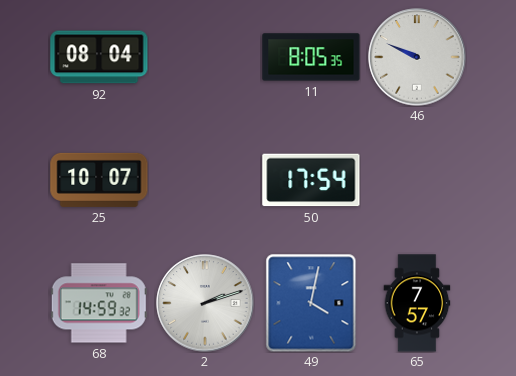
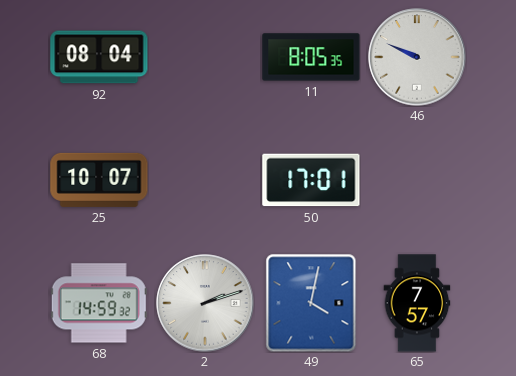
50: 17:54 -> 17:01
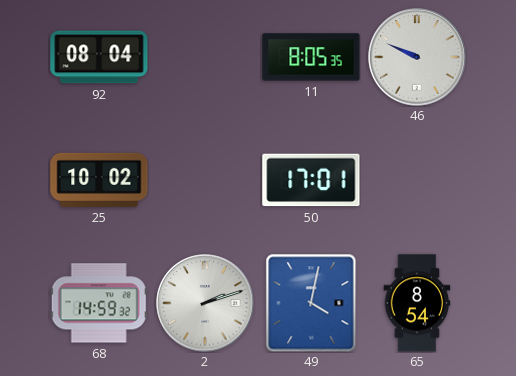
25: 10:07 -> 10:02
65: 7:57 -> 8:54
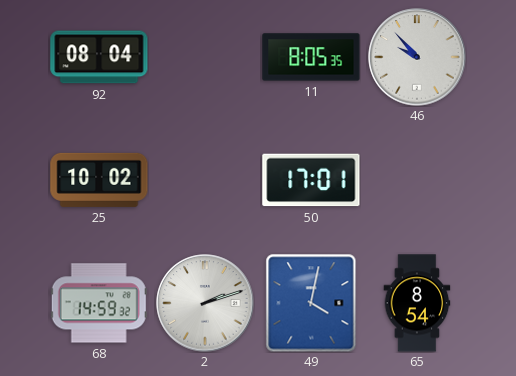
46: 9:49 -> 9:53
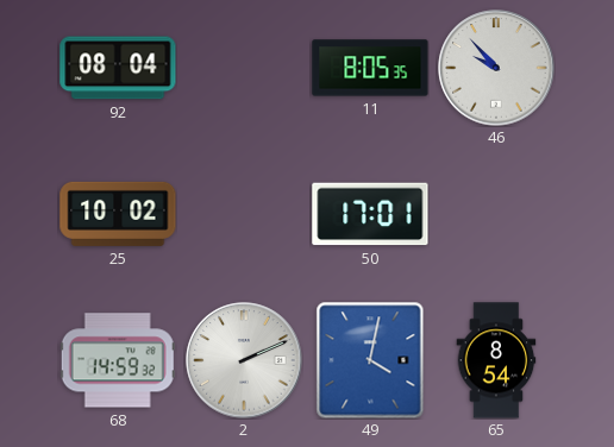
2: 2:12 -> 2:11
